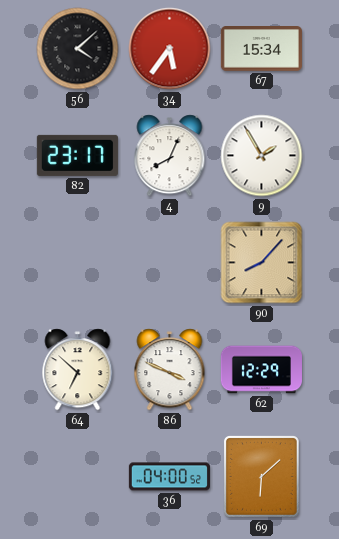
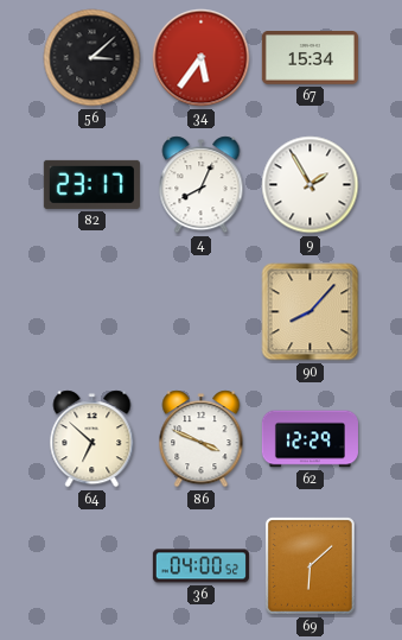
56: 4:08 -> 3:08
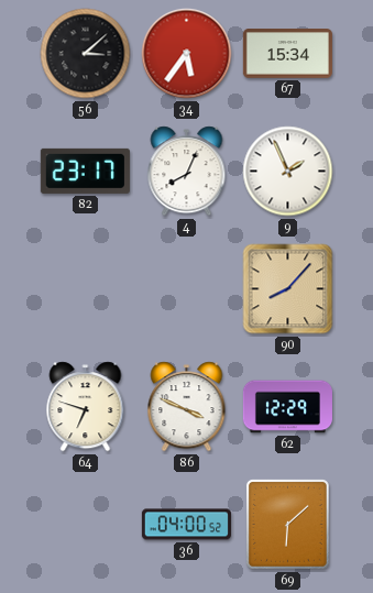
9: 1:55 -> 1:56
64: 6:52 -> 6:48
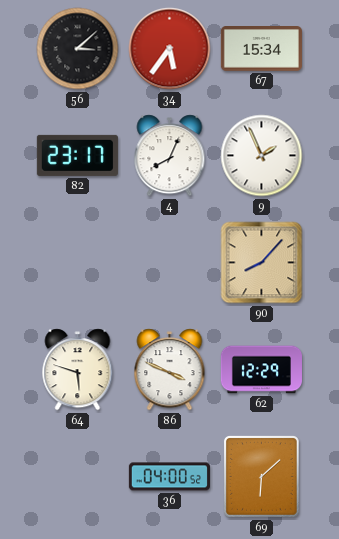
64: 6:48 -> 5:48
